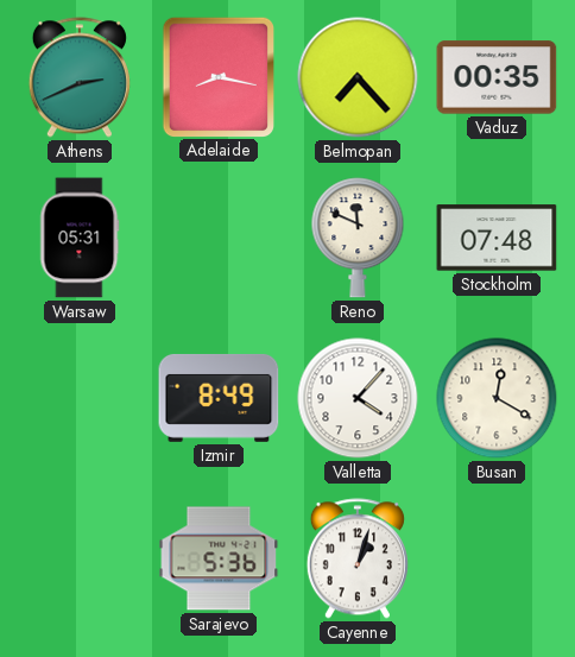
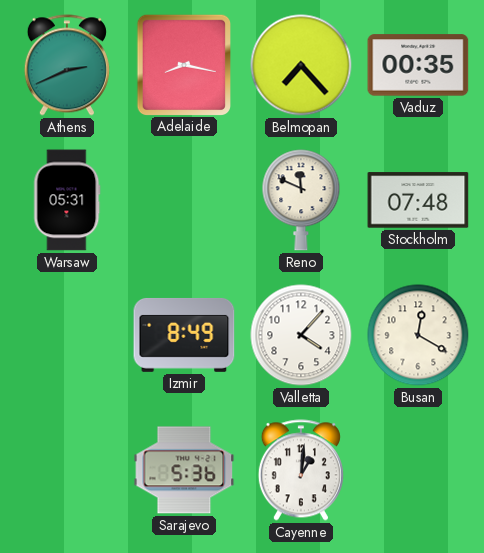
Cayenne: 1:03 -> 1:01
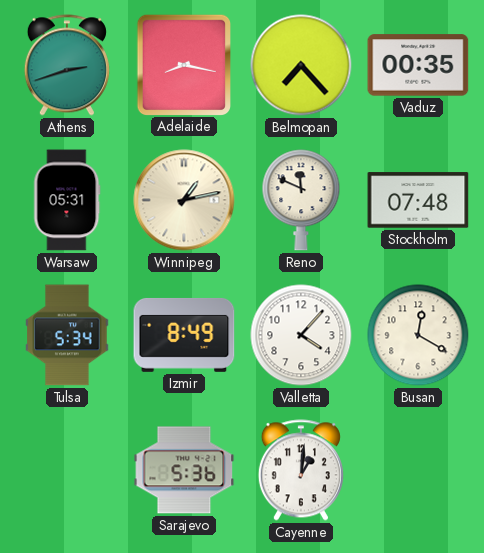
Athens: 2:41 -> 2:42
Winnipeg: none -> 1:13
Tulsa: none -> 5:34
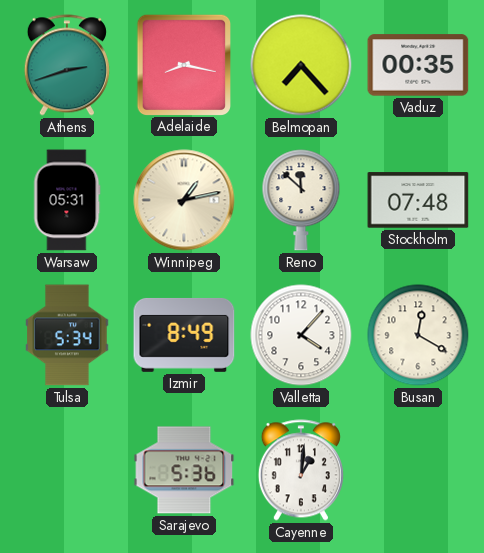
Reno: 11:49 -> 11:52
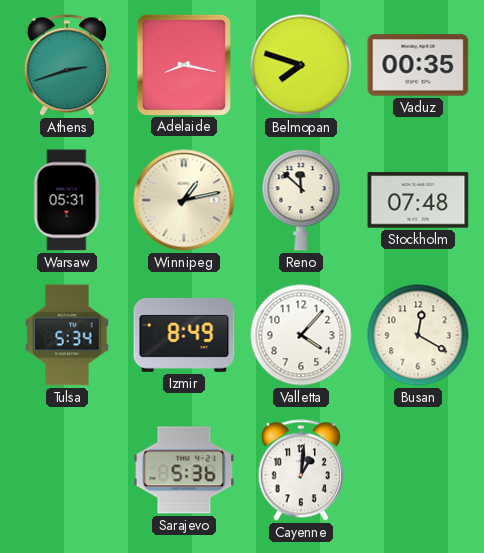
Belmopan: 7:23 -> 7:48
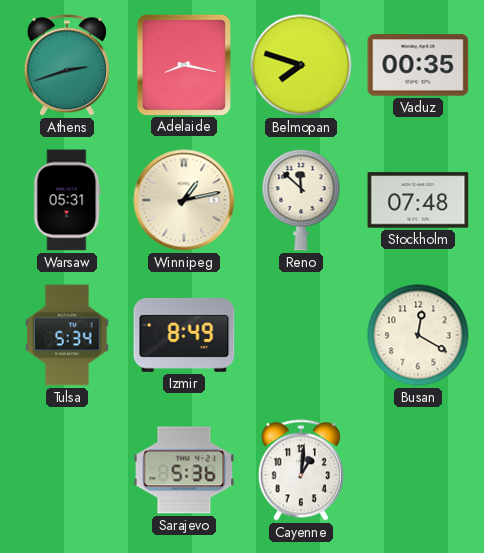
Valletta: 4:07 -> none
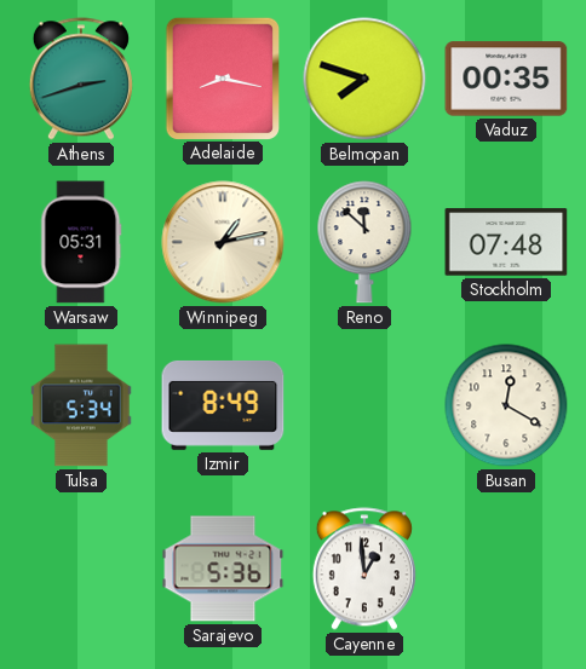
Cayenne: 1:01 -> 12:59
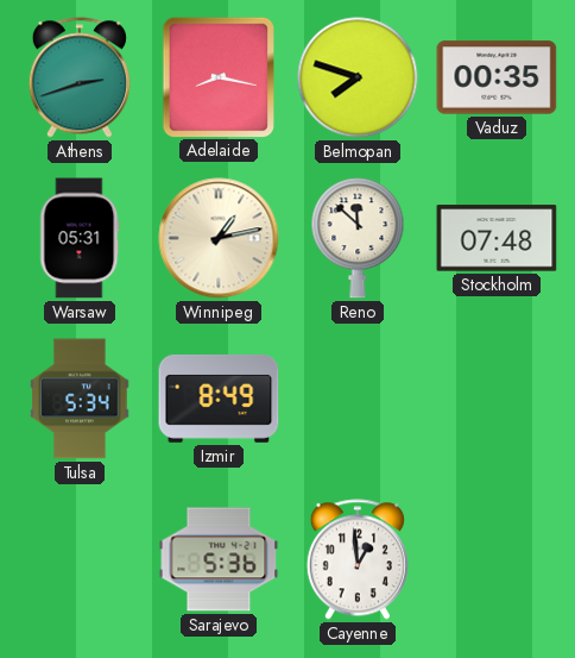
Busan: 12:20 -> none
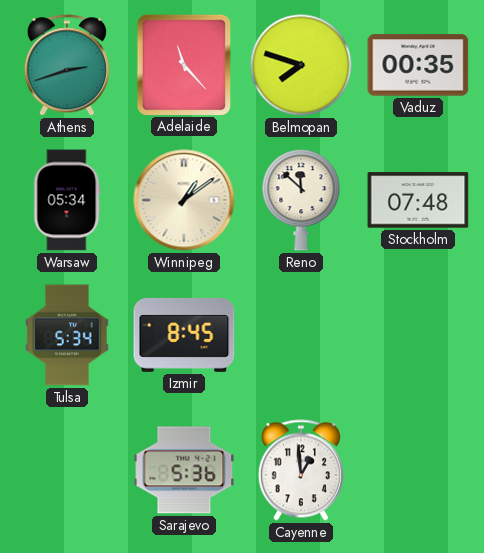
Adelaide: 8:17 -> 11:23
Warsaw: 05:31 -> 05:34
Winnipeg: 1:13 -> 1:09
Izmir: 8:49 -> 8:45
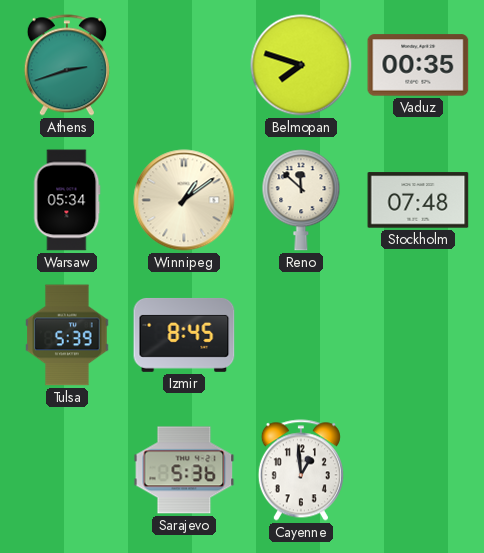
Adelaide: 11:23 -> none
Tulsa: 5:34 -> 5:39
